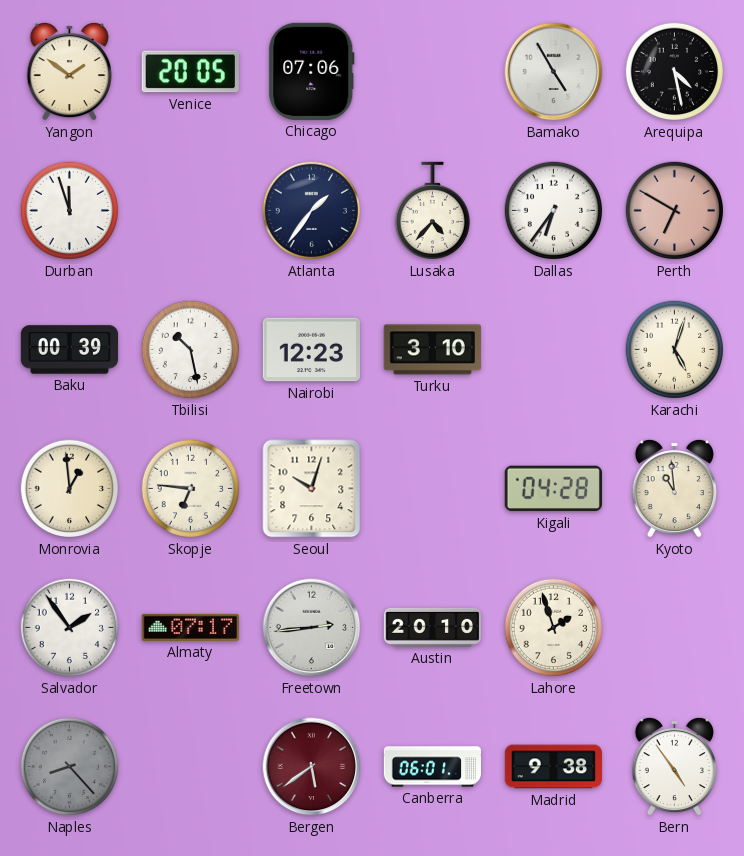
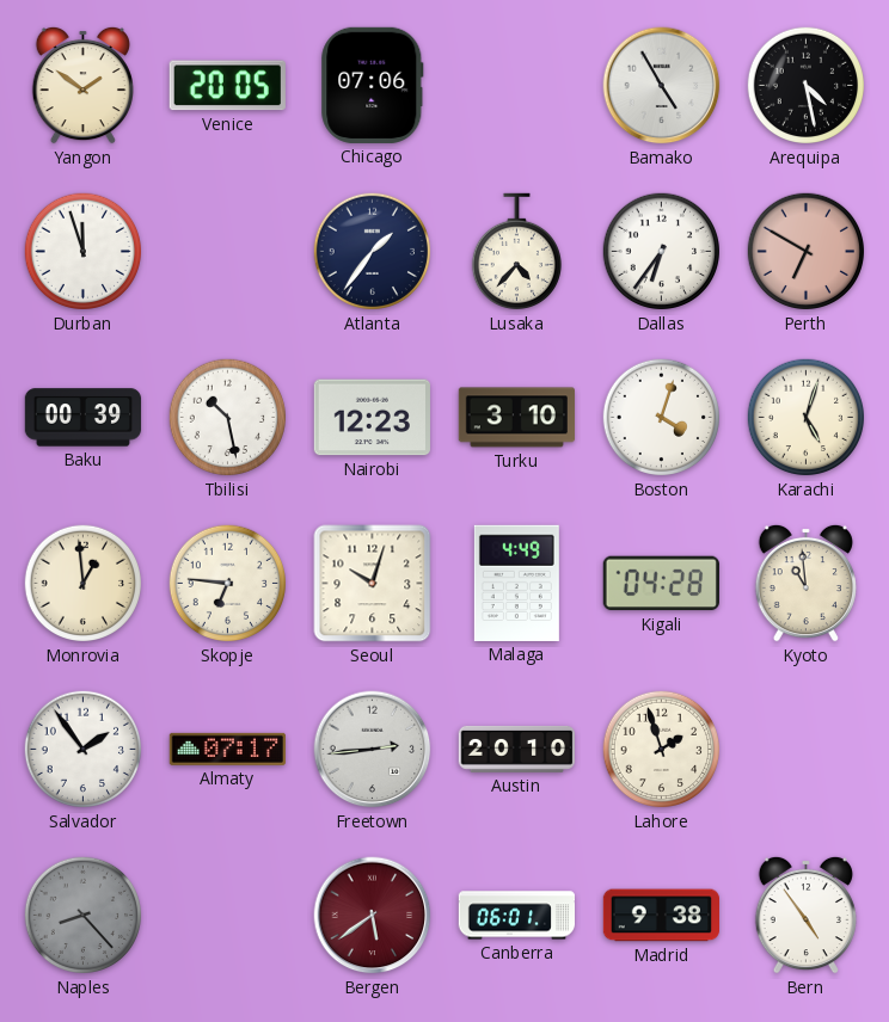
Boston: none -> 4:03
Malaga: none -> 4:49
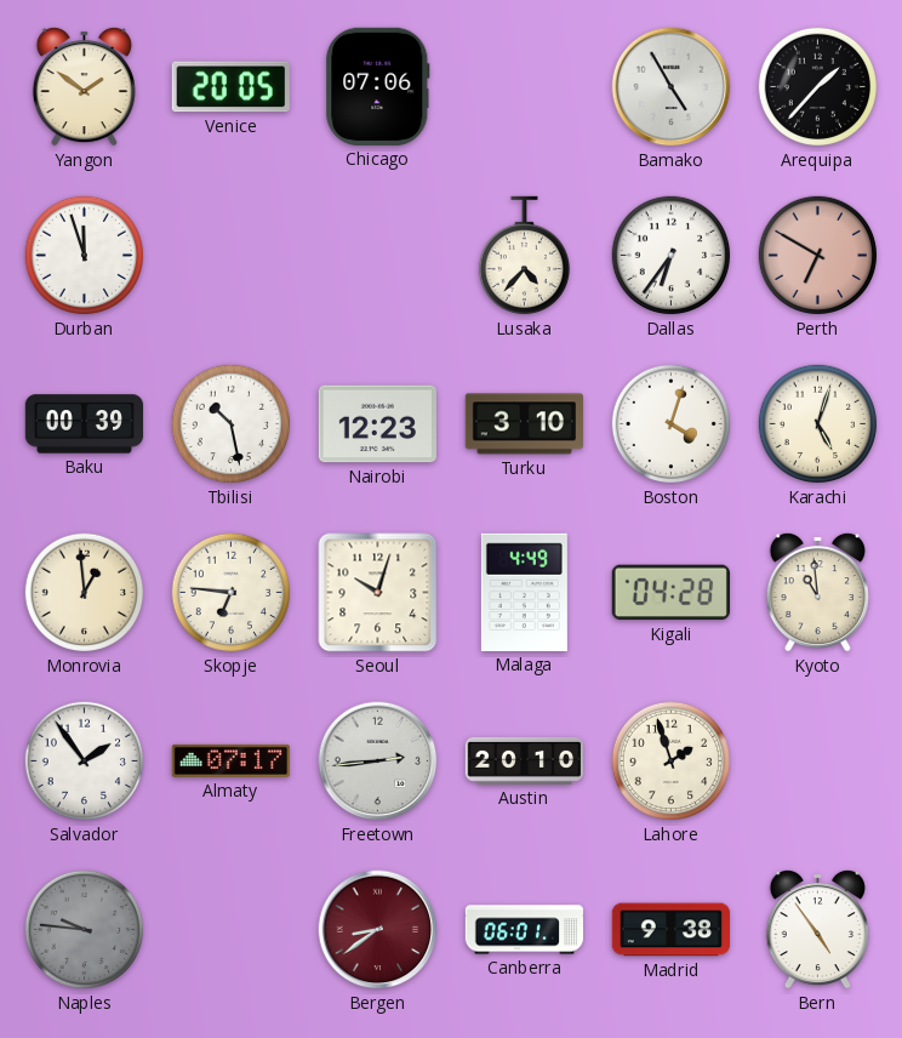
Arequipa: 4:28 -> 1:37
Atlanta: 1:36 -> none
Naples: 8:23 -> 9:46
Bergen: 5:39 -> 8:39
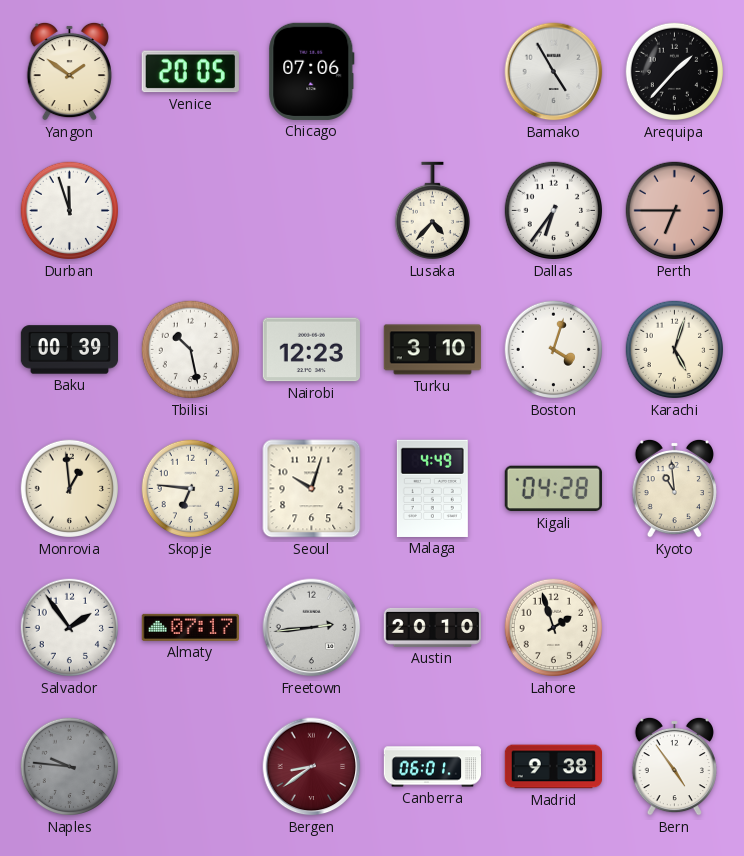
Perth: 6:50 -> 6:45
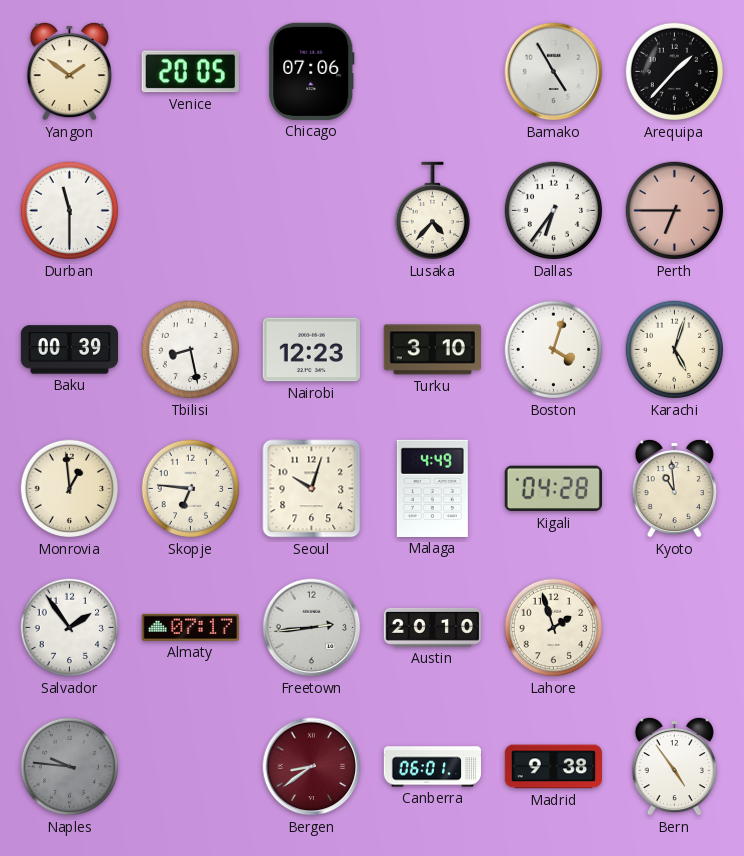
Durban: 11:57 -> 11:30
Tbilisi: 10:28 -> 8:28
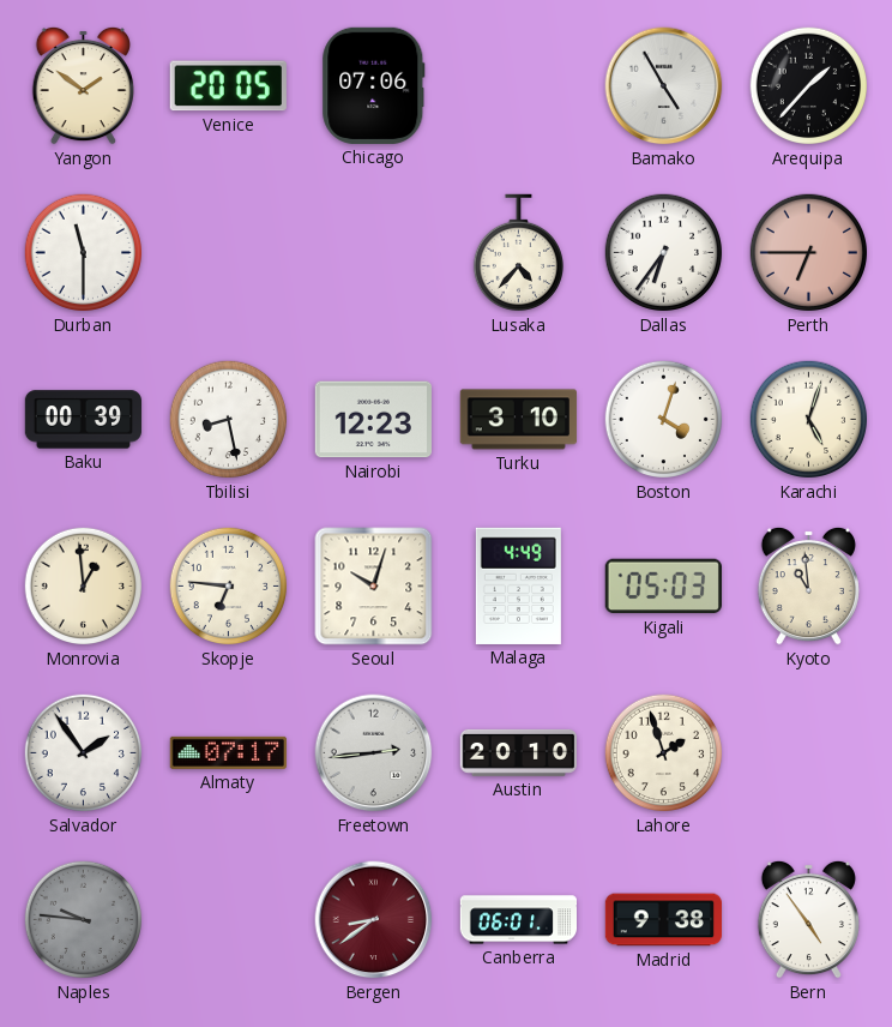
Kigali: 04:28 -> 05:03
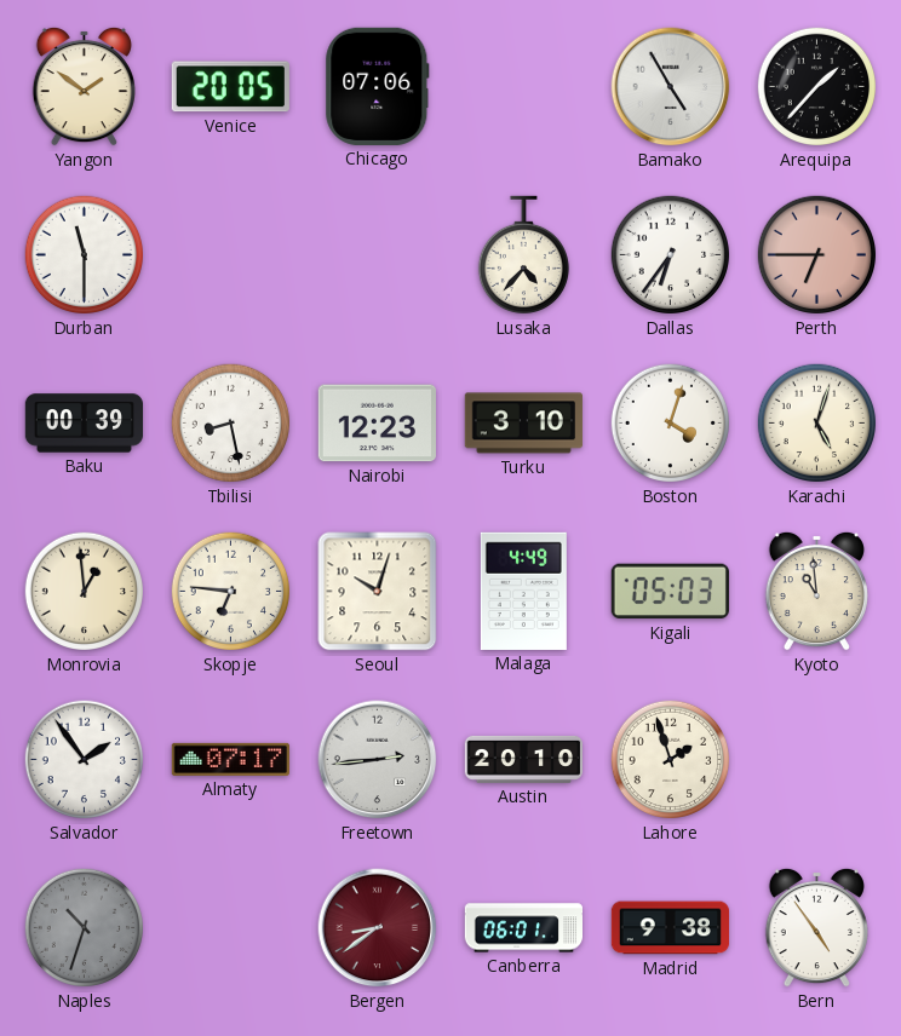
Naples: 9:46 -> 10:33
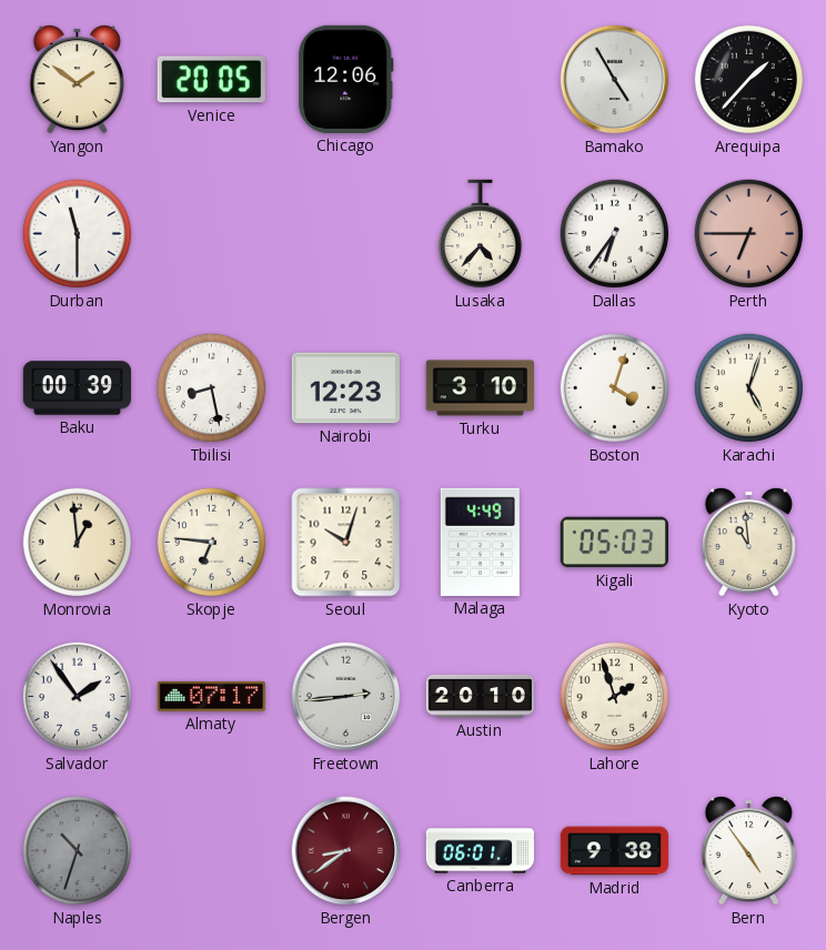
Chicago: 07:06 -> 12:06
